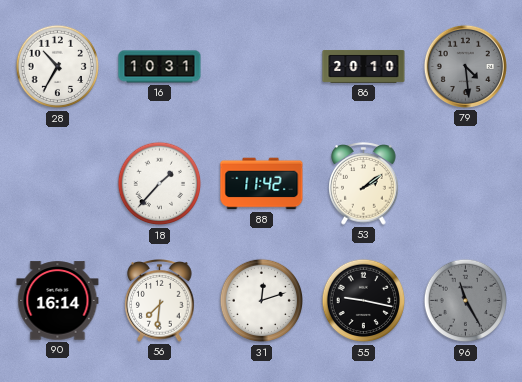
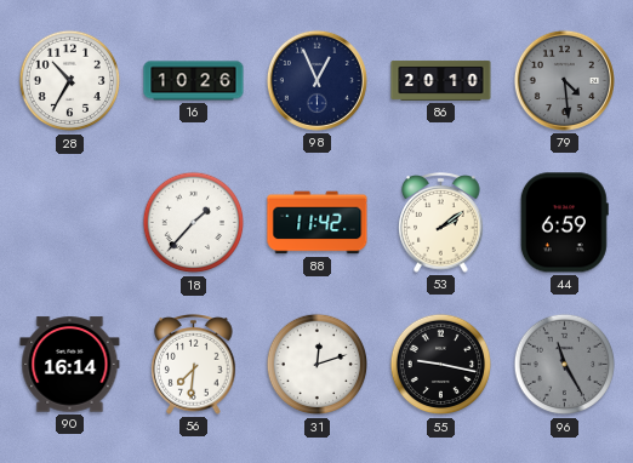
16: 10:31 -> 10:26
98: none -> 12:56
44: none -> 6:59
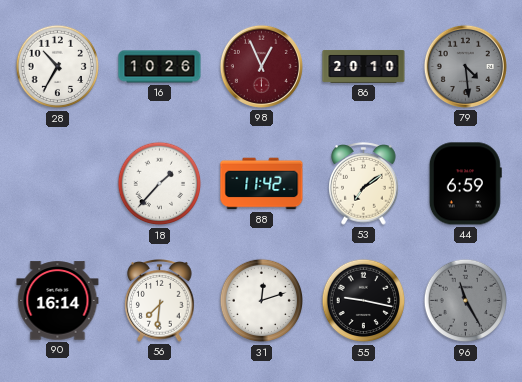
98 dial: navy -> burgundy
53: 2:09 -> 7:09
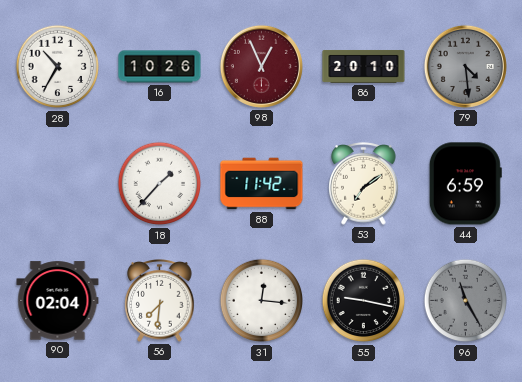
90: 16:14 -> 02:04
31: 12:12 -> 12:16
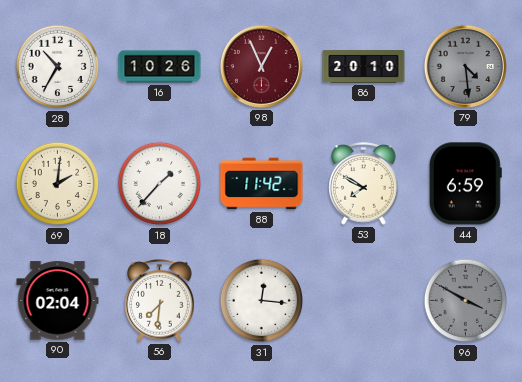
69: none -> 2:01
53: 7:09 -> 7:50
55: 9:17 -> none
96: 11:25 -> 3:50
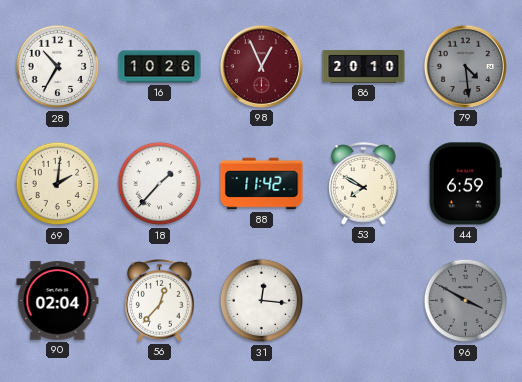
56: 7:31 -> 12:37
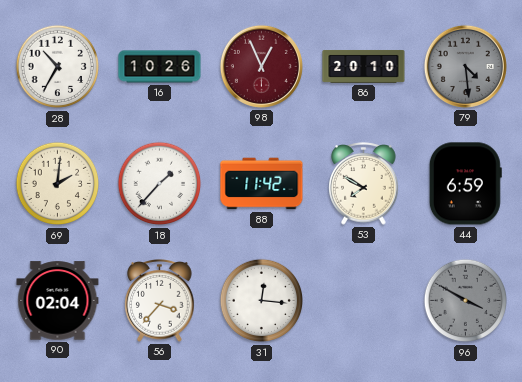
56: 12:37 -> 3:37
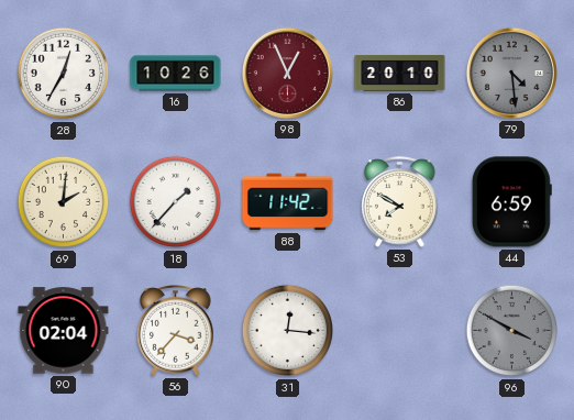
28: 10:35 -> 12:35
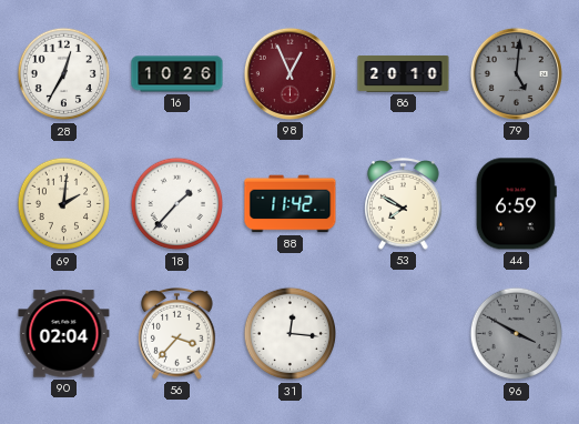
79: 4:29 -> 5:01
